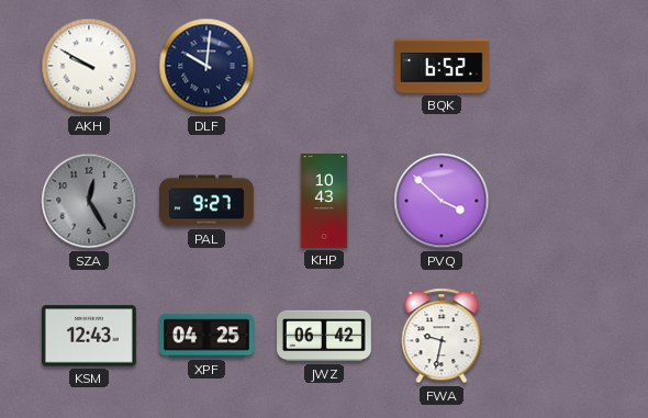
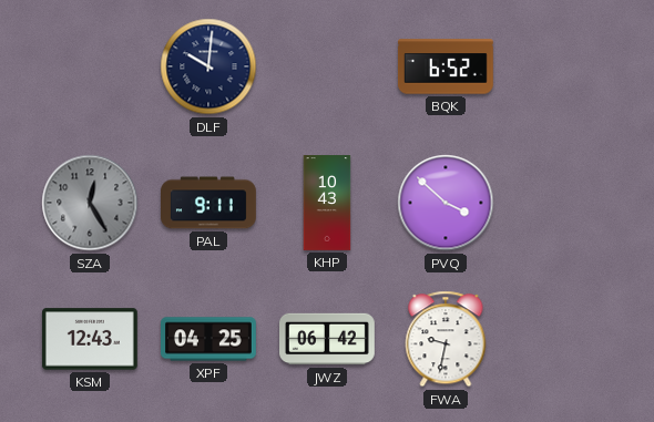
AKH: 9:50 -> none
PAL: 9:27 -> 9:11
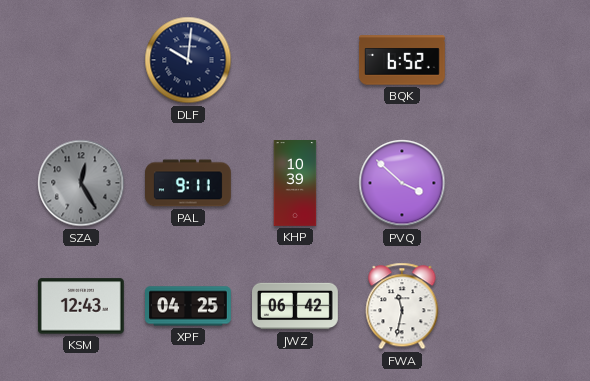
KHP: 10:43 -> 10:39
FWA: 9:32 -> 11:32
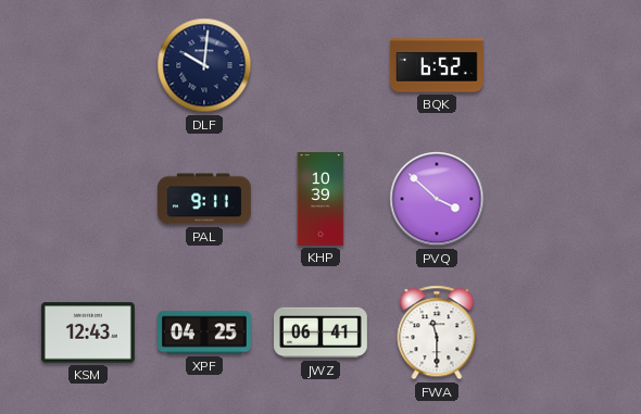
SZA: 12:25 -> none
JWZ: 06:42 -> 06:41
FWA: 11:32 -> 11:30
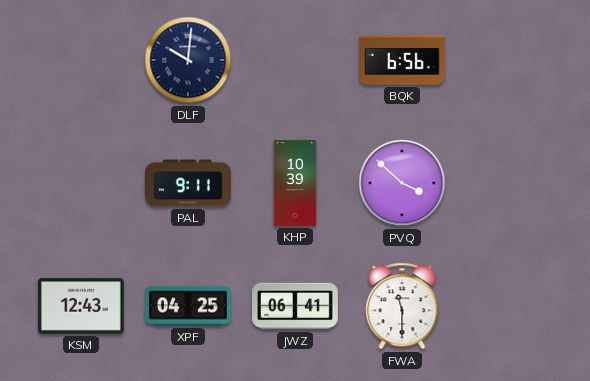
BQK: 6:52 -> 6:56
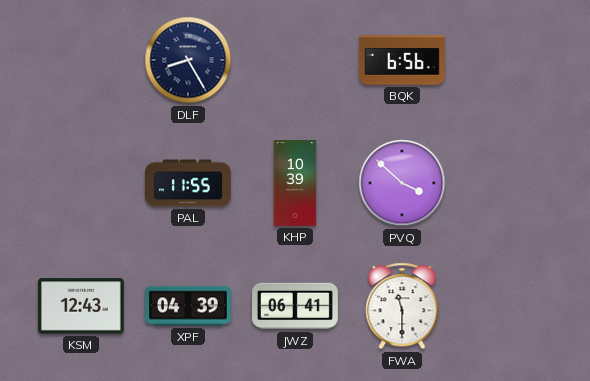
DLF: 10:01 -> 8:25
PAL: 9:11 -> 11:55
XPF: 04:25 -> 04:39
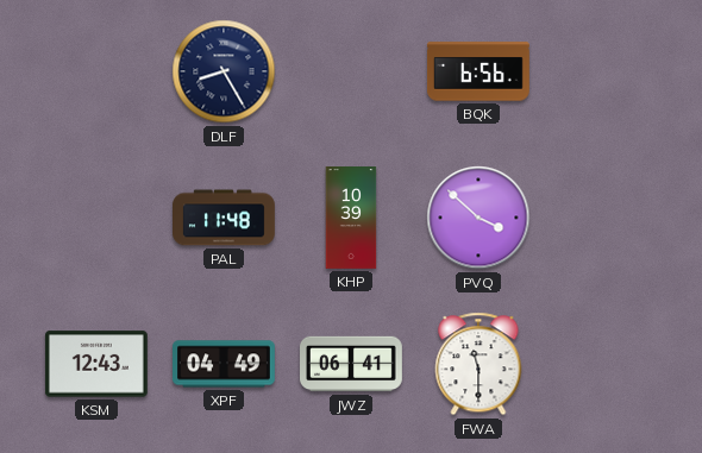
PAL: 11:55 -> 11:48
XPF: 04:39 -> 04:49
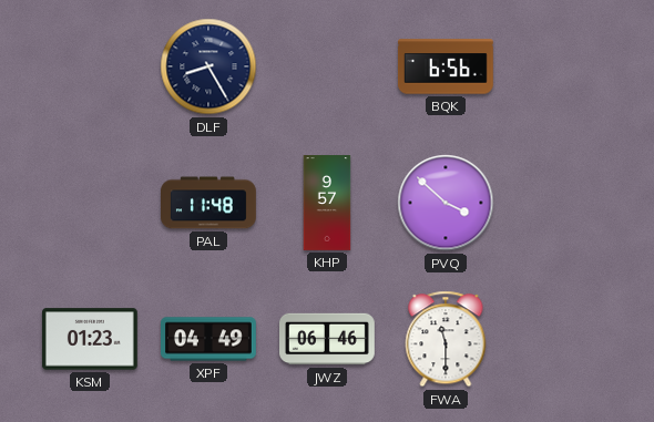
KHP: 10:39 -> 9:57
KSM: 12:43 -> 01:23
JWZ: 06:41 -> 06:46
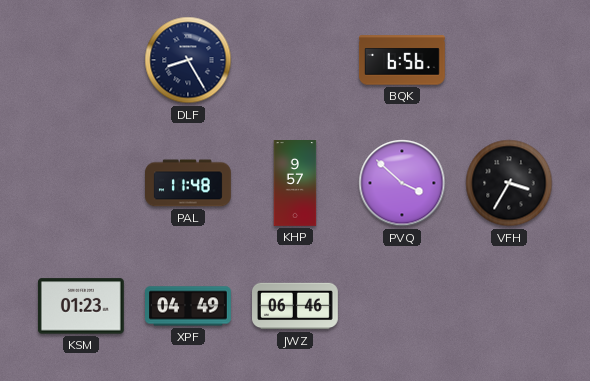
VFH: none -> 3:35
FWA: 11:30 -> none
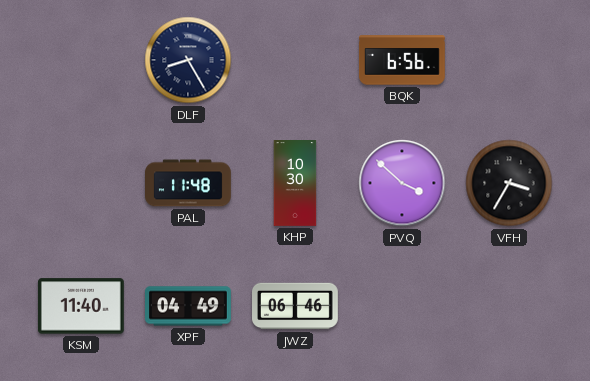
KHP: 9:57 -> 10:30
KSM: 01:23 -> 11:40
